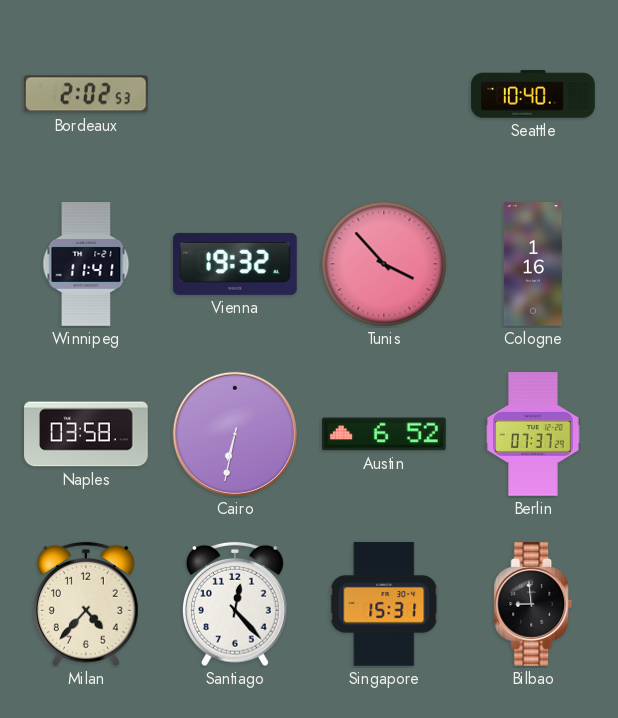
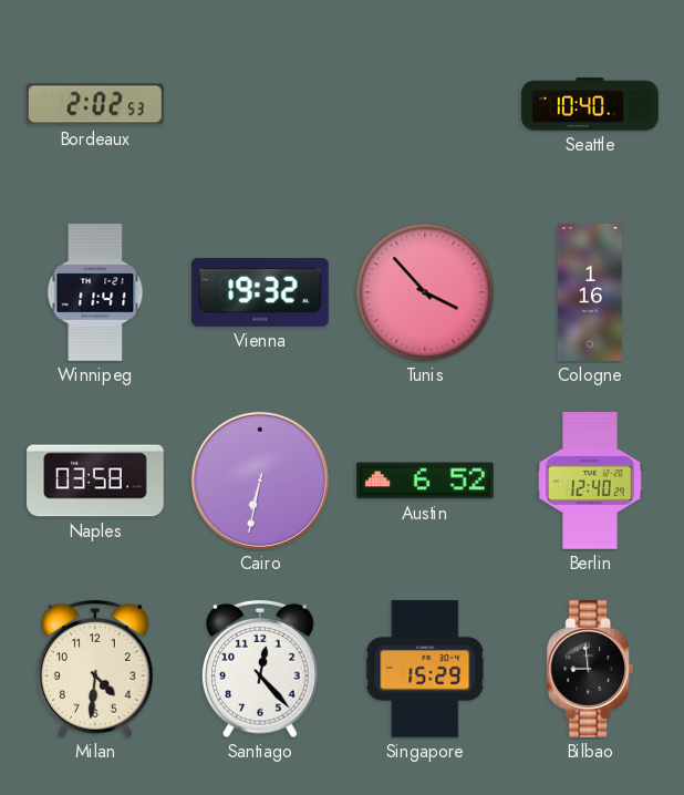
Berlin: 07:37 -> 12:40
Milan: 4:37 -> 4:31
Singapore: 15:31 -> 15:29
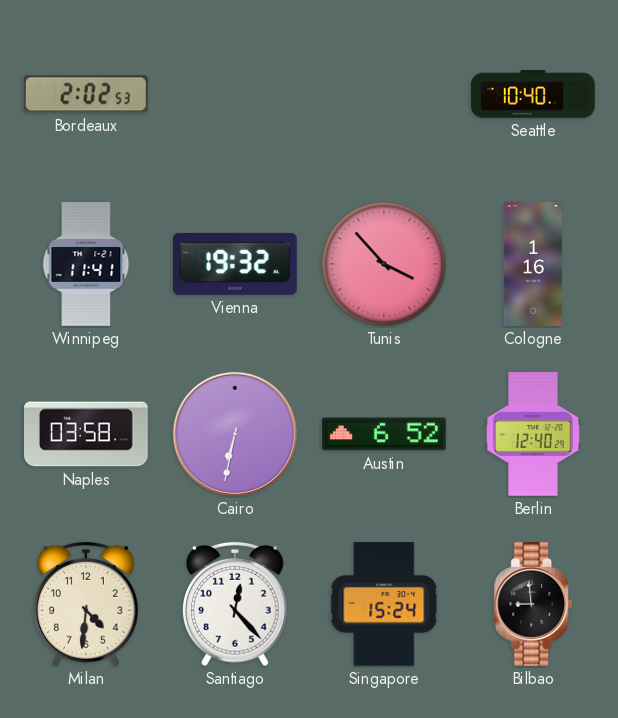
Singapore: 15:29 -> 15:24
